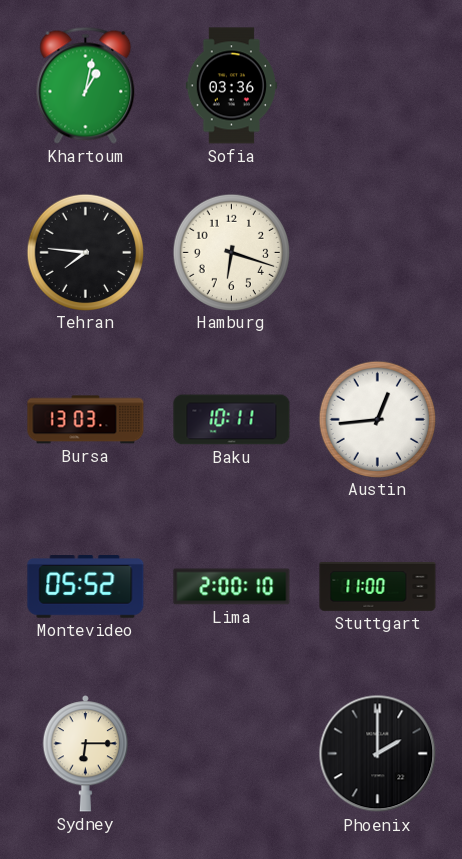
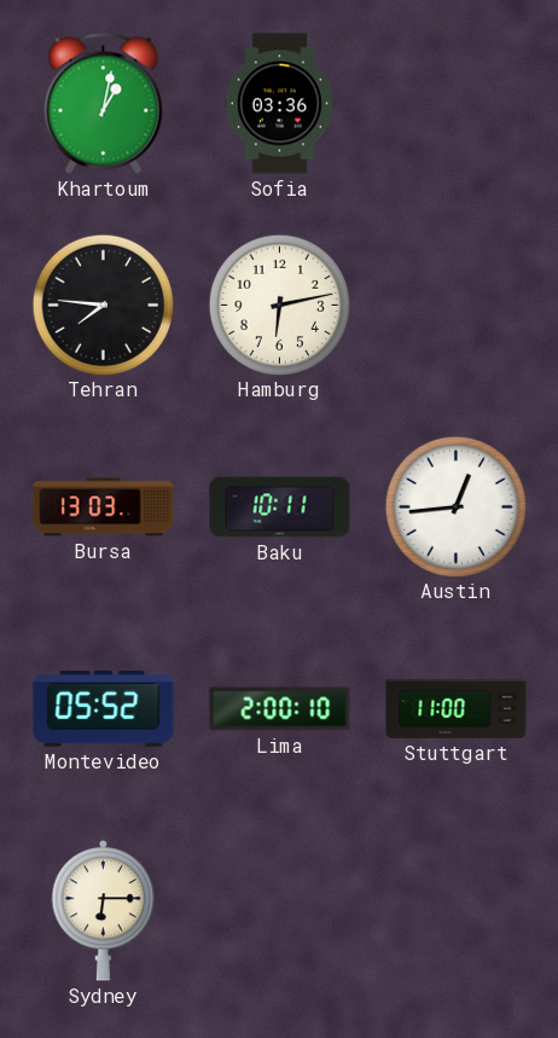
Hamburg: 6:18 -> 6:13
Phoenix: 2:00 -> none
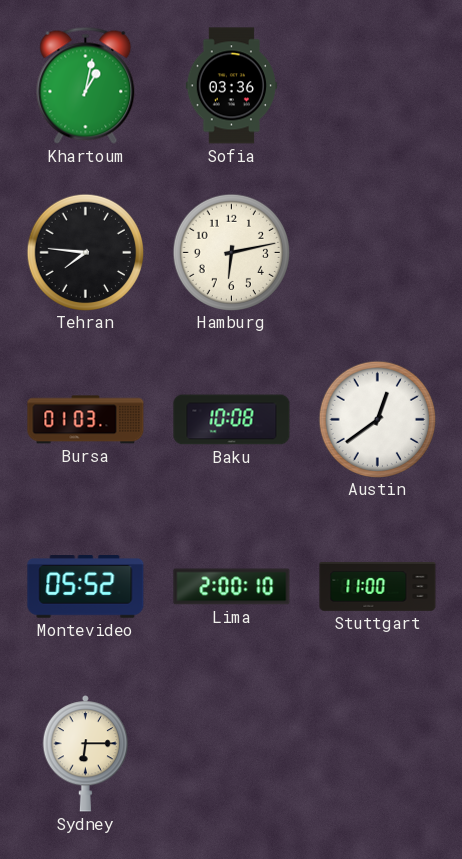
Bursa: 13:03 -> 01:03
Baku: 10:11 -> 10:08
Austin: 12:44 -> 12:39
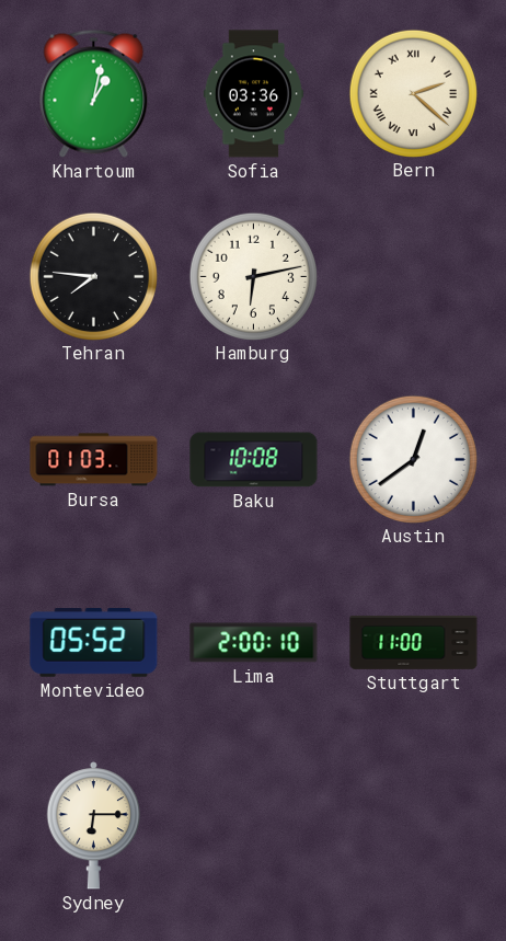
Bern: none -> 2:22
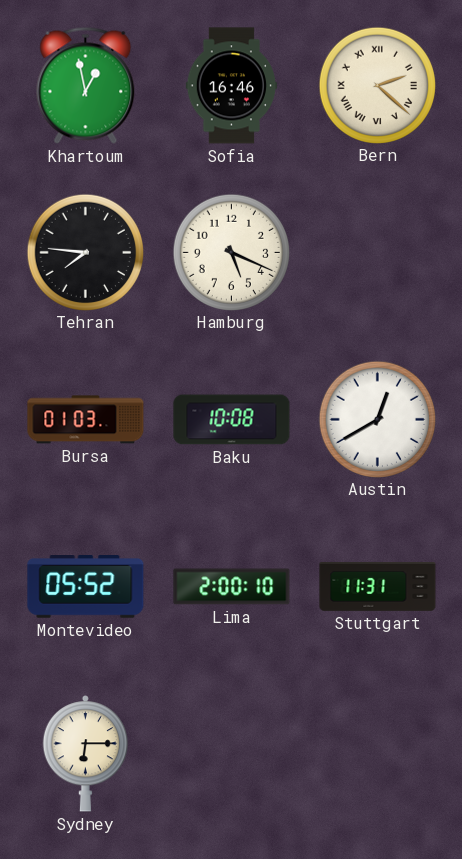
Khartoum: 1:02 -> 12:58
Sofia: 03:36 -> 16:46
Hamburg: 6:13 -> 5:19
Austin: 12:39 -> 12:40
Stuttgart: 11:00 -> 11:31
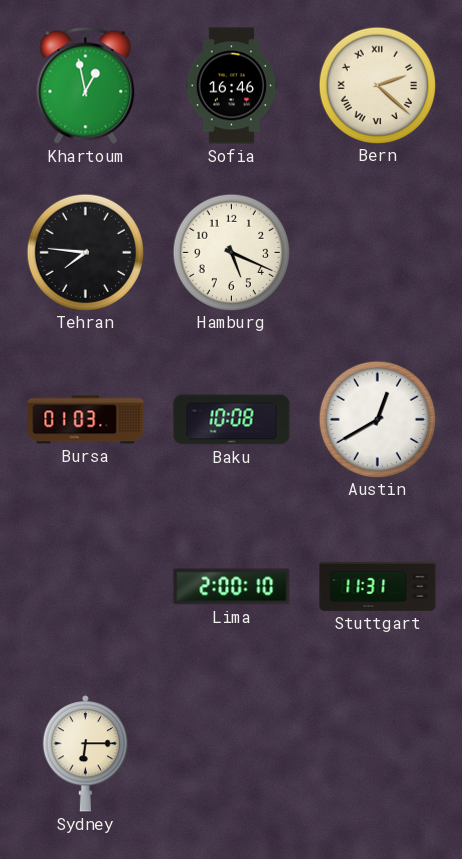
Montevideo: 05:52 -> none
